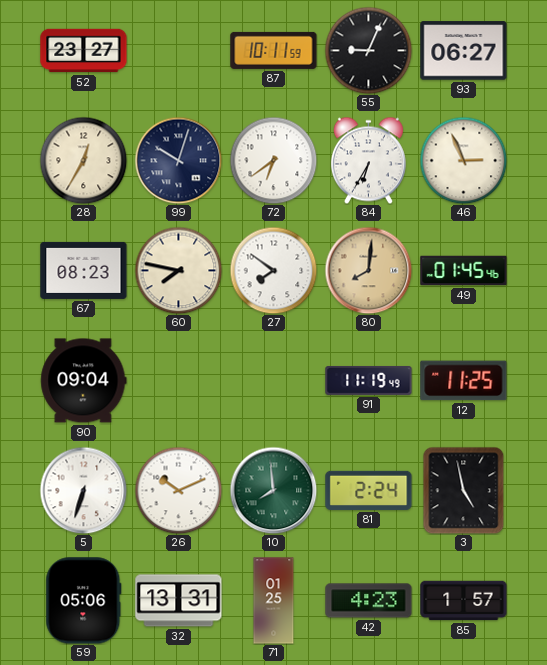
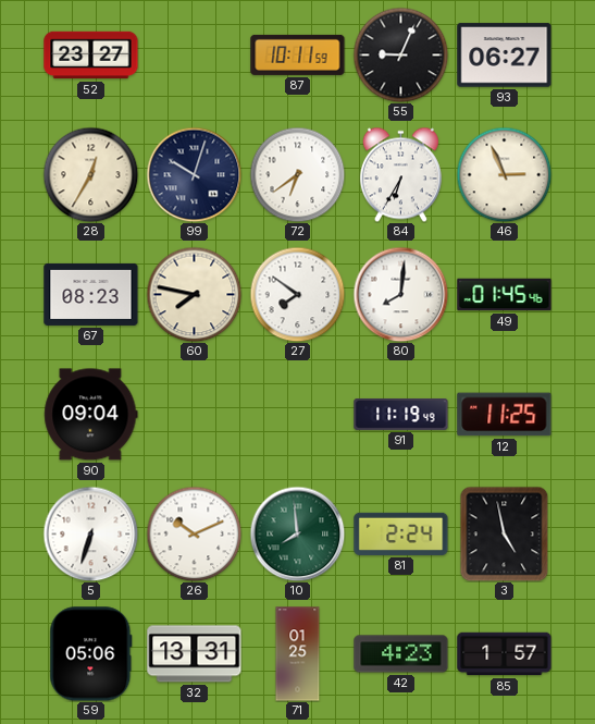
80 dial: champagne -> white
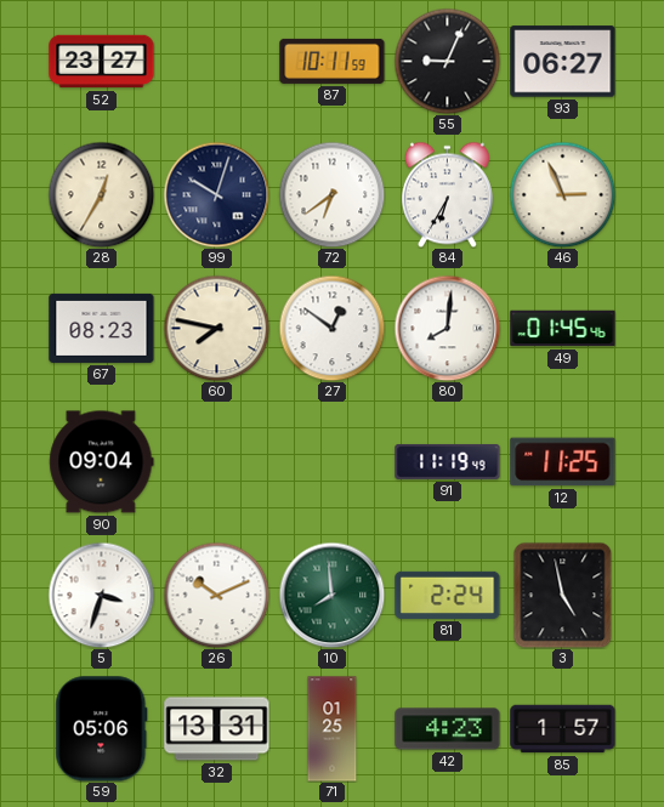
27: 7:51 -> 12:51
5: 6:33 -> 3:33
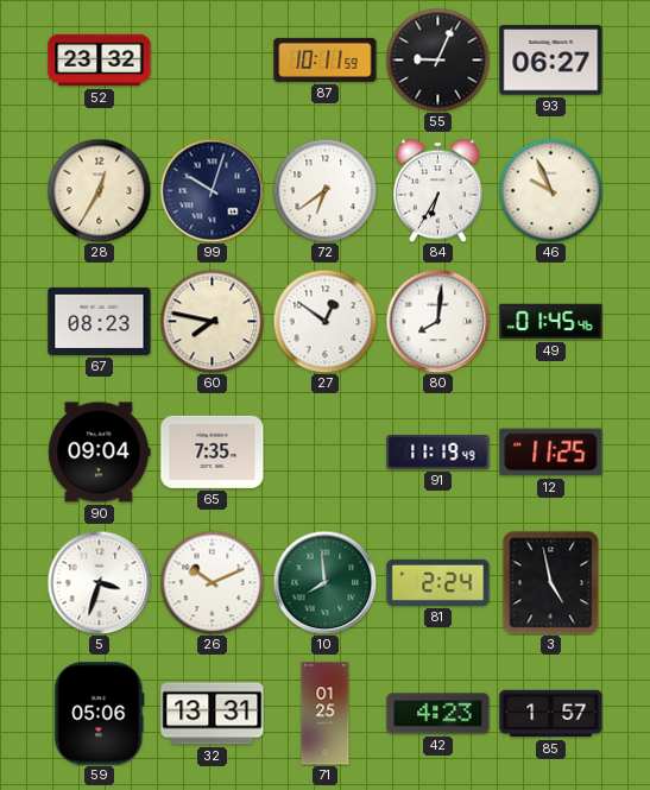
52: 23:27 -> 23:32
46: 2:56 -> 9:56
65: none -> 7:35
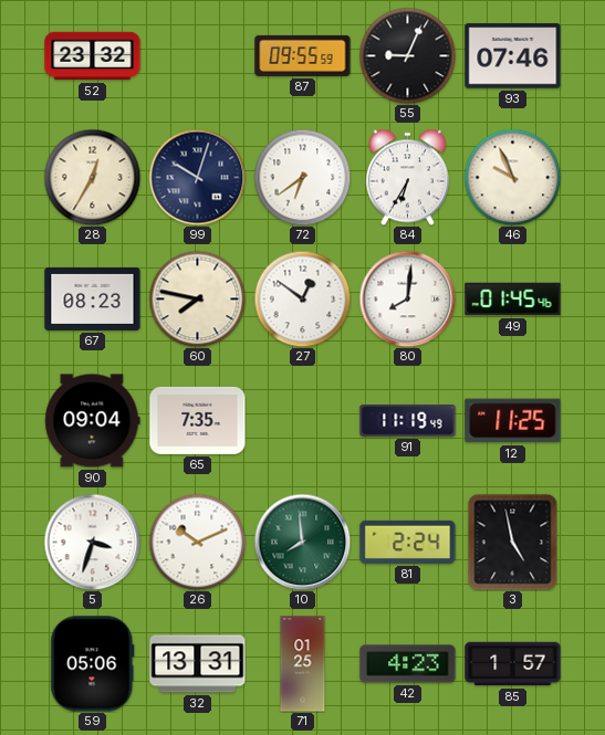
87: 10:11 -> 09:55
93: 06:27 -> 07:46
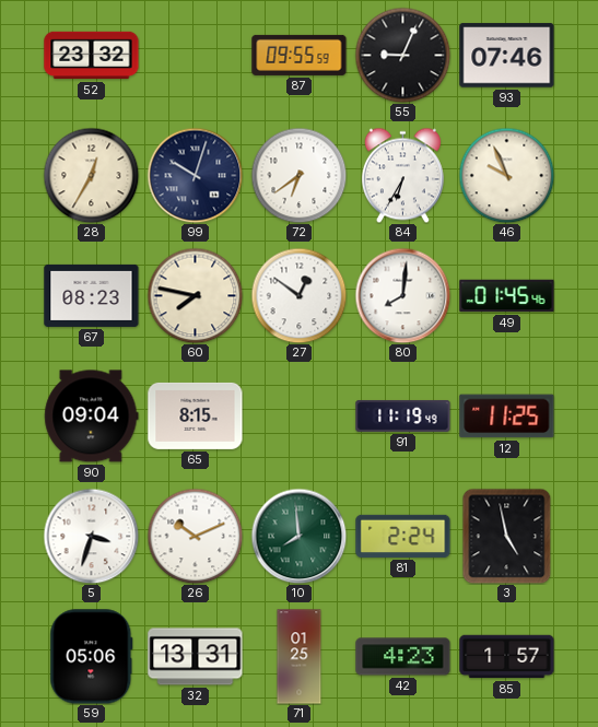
65: 7:35 -> 8:15
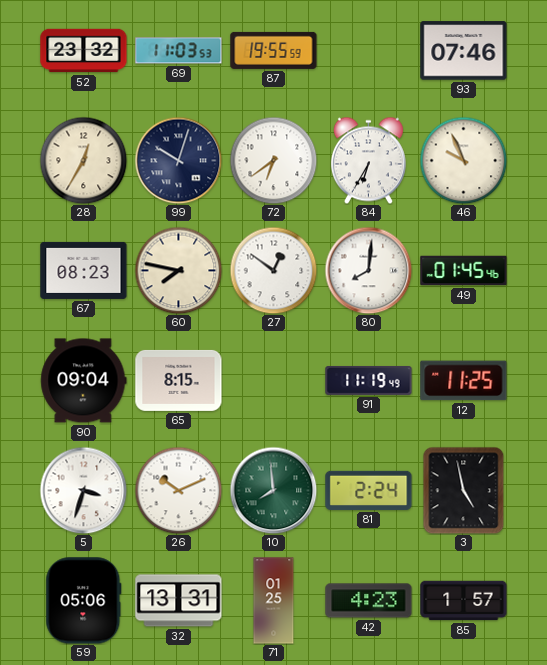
69: none -> 11:03
87: 09:55 -> 19:55
55: 9:04 -> none
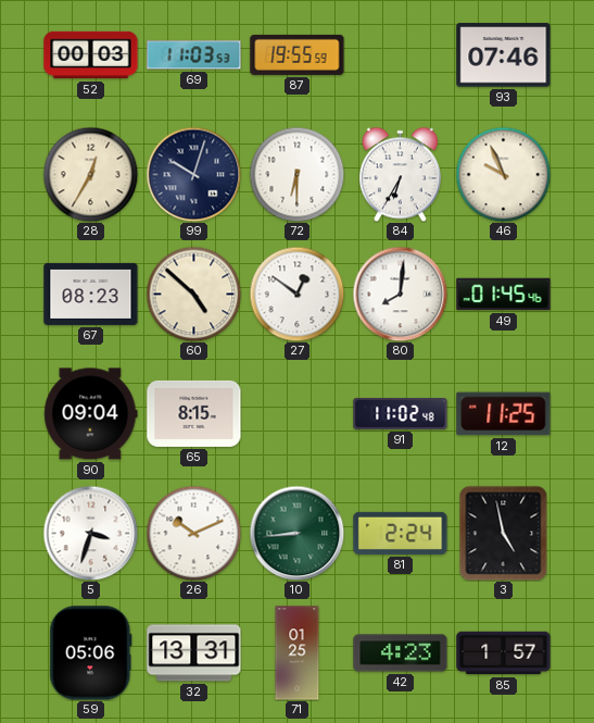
52: 23:32 -> 00:03
72: 6:39 -> 6:30
60: 7:47 -> 4:52
91: 11:19 -> 11:02
10: 7:59 -> 8:44
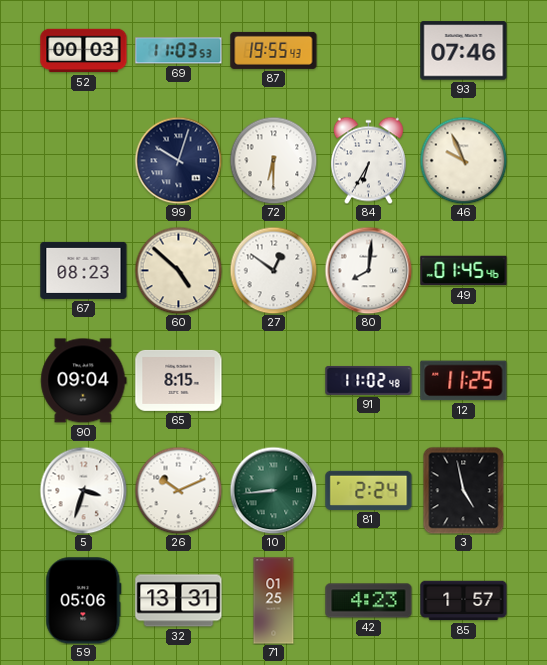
87: 19:55:59 -> 19:55:43
28: 12:35 -> none
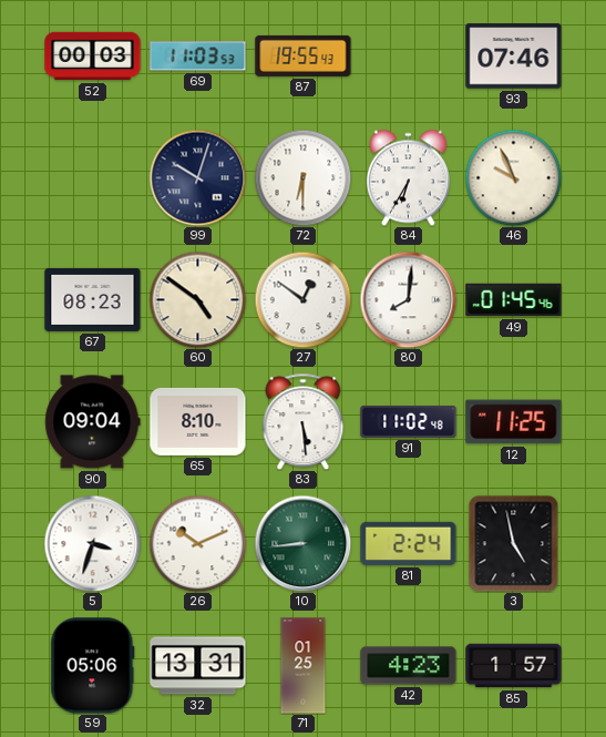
60: 4:52 -> 4:51
65: 8:15 -> 8:10
83: none -> 5:29
